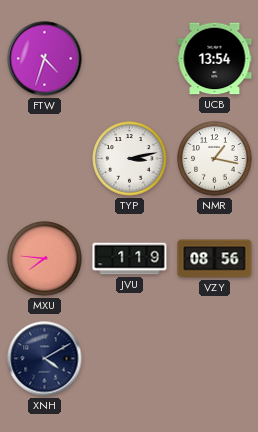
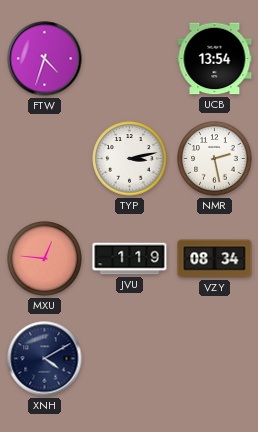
NMR: 1:17 -> 2:28
MXU: 7:46 -> 12:46
VZY: 08:56 -> 08:34
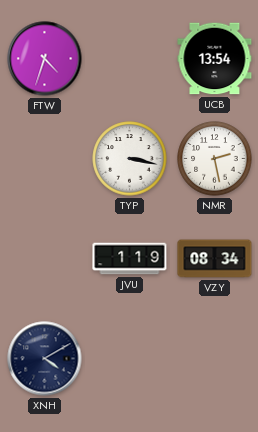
TYP: 3:13 -> 3:17
MXU: 12:46 -> none
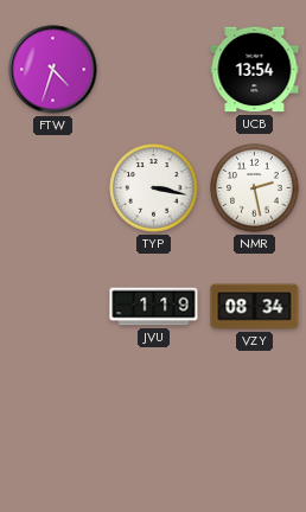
XNH: 4:10 -> none
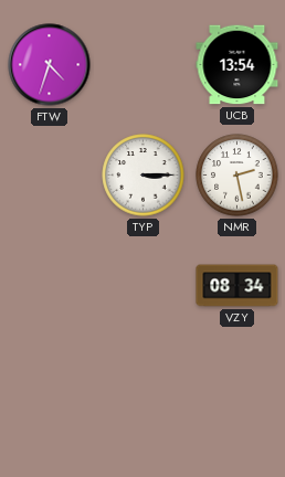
TYP: 3:17 -> 3:15
JVU: 1:19 -> none
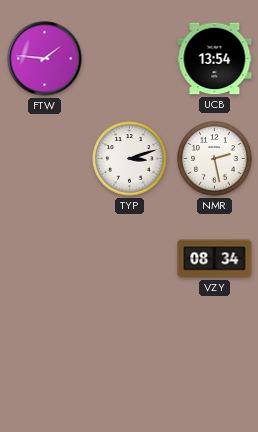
FTW: 4:33 -> 1:46
TYP: 3:15 -> 3:12
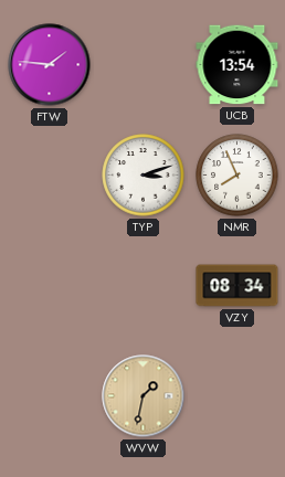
NMR: 2:28 -> 7:56
WVW: none -> 1:32
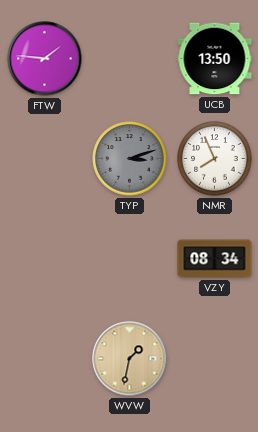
UCB: 13:54 -> 13:50
TYP dial: white -> grey
